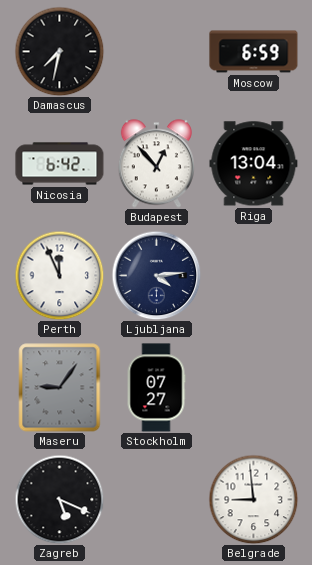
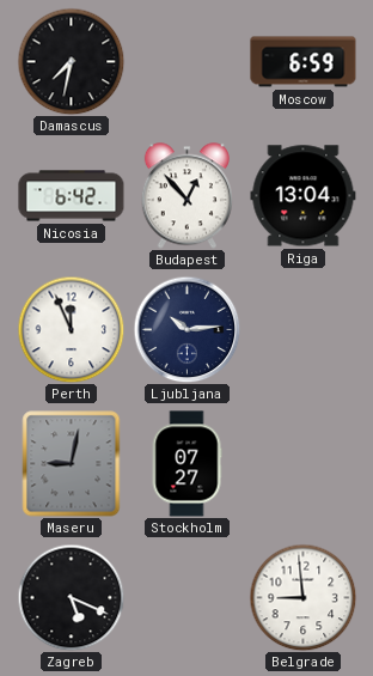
Ljubljana: 4:14 -> 10:14
Maseru: 9:06 -> 9:02
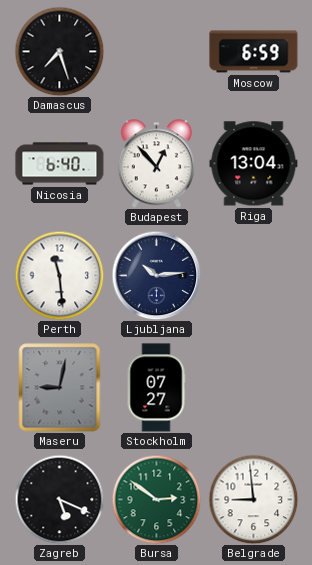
Damascus: 7:32 -> 7:27
Nicosia: 6:42 -> 6:40
Perth: 11:56 -> 11:29
Bursa: none -> 2:51
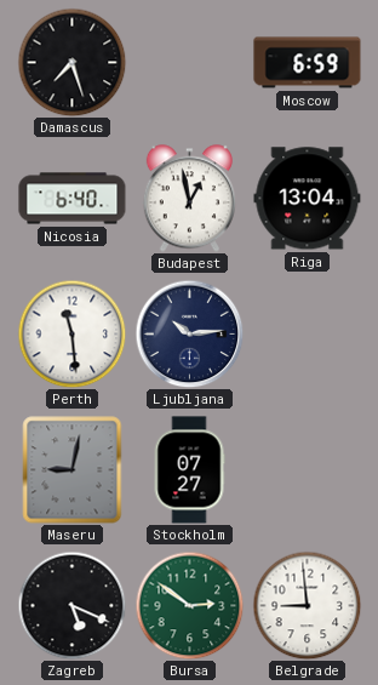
Budapest: 12:53 -> 12:58
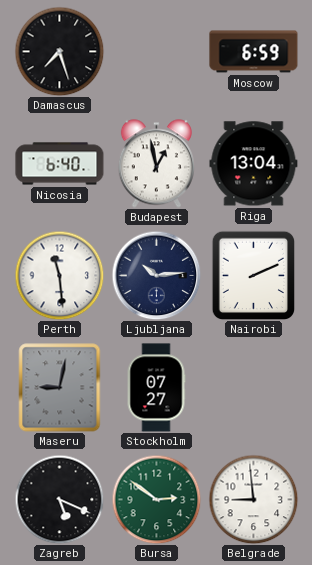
Nairobi: none -> 2:11
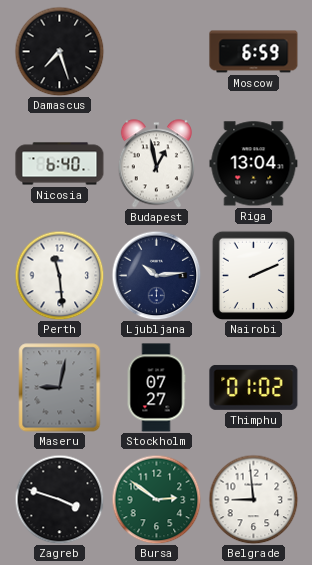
Thimphu: none -> 01:02
Zagreb: 5:19 -> 3:48
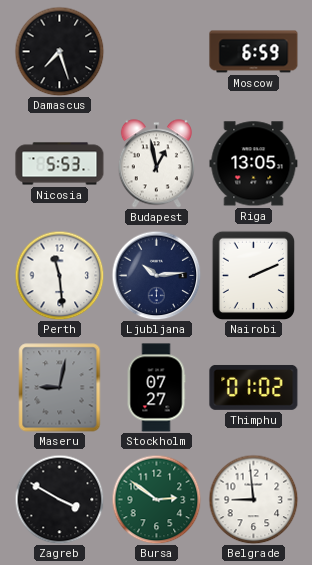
Nicosia: 6:40 -> 5:53
Riga: 13:04 -> 13:05
Zagreb: 3:48 -> 3:50
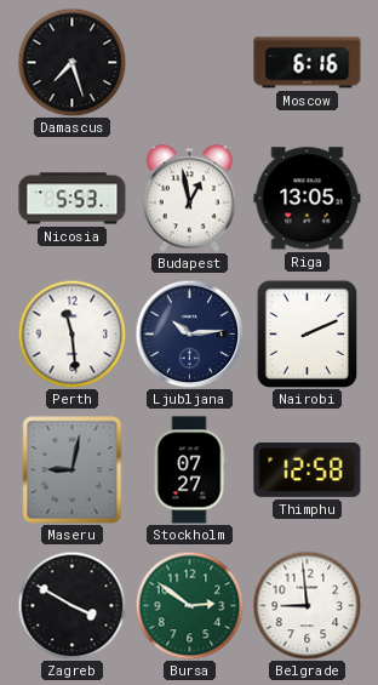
Moscow: 6:59 -> 6:16
Thimphu: 01:02 -> 12:58
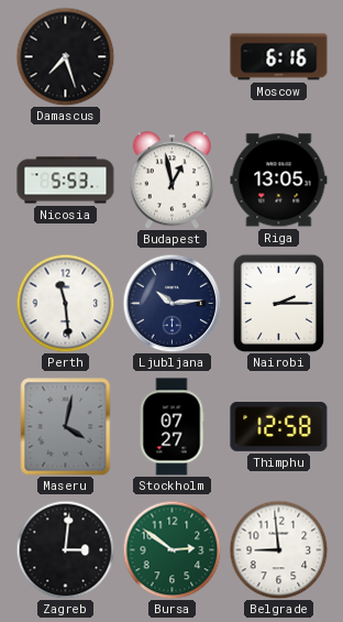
Nairobi: 2:11 -> 2:15
Maseru: 9:02 -> 4:02
Zagreb: 3:50 -> 3:01
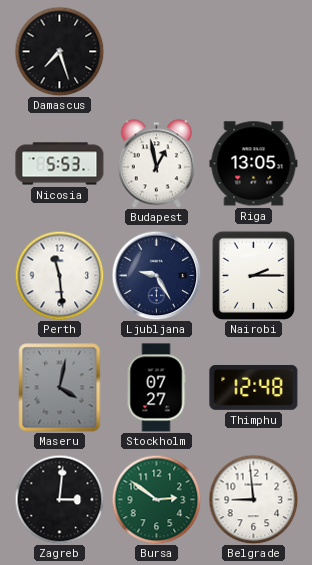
Moscow: 6:16 -> none
Ljubljana: 10:14 -> 9:25
Thimphu: 12:58 -> 12:48
